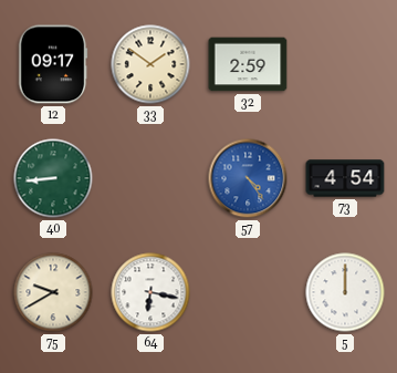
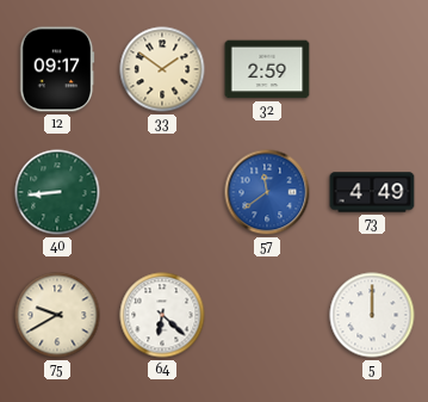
57: 4:24 -> 11:39
73: 4:54 -> 4:49
64: 6:17 -> 6:22
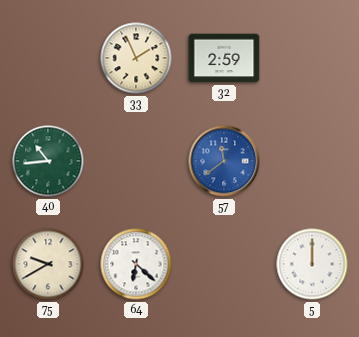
12: 09:17 -> none
33: 1:51 -> 1:56
40: 8:44 -> 10:44
73: 4:49 -> none
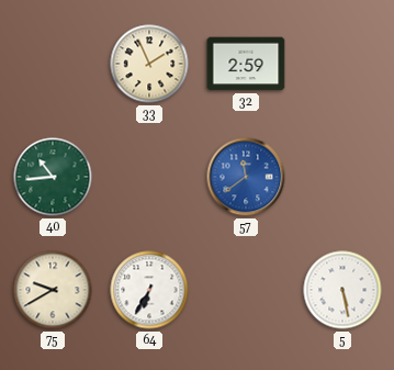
64: 6:22 -> 6:35
5: 12:00 -> 5:28
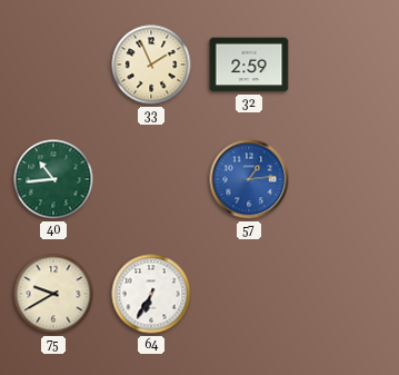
57: 11:39 -> 1:14
5: 5:28 -> none
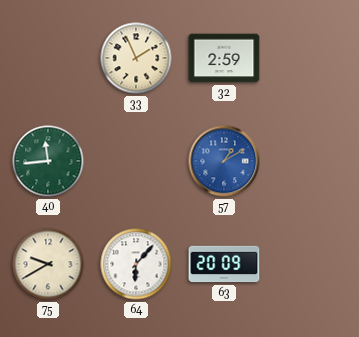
40: 10:44 -> 11:44
57: 1:14 -> 1:10
64: 6:35 -> 6:07
63: none -> 20:09
